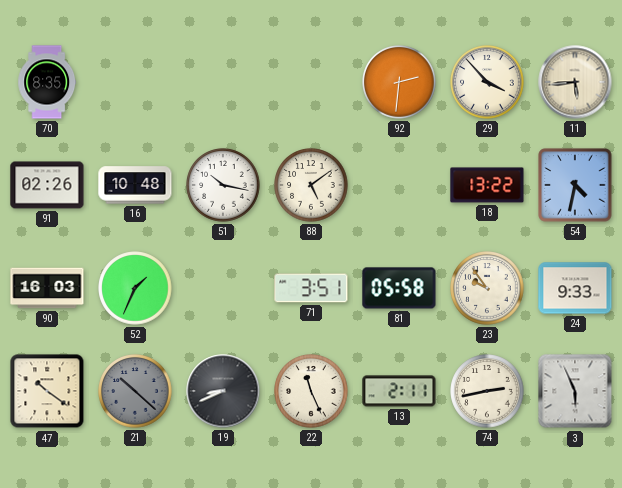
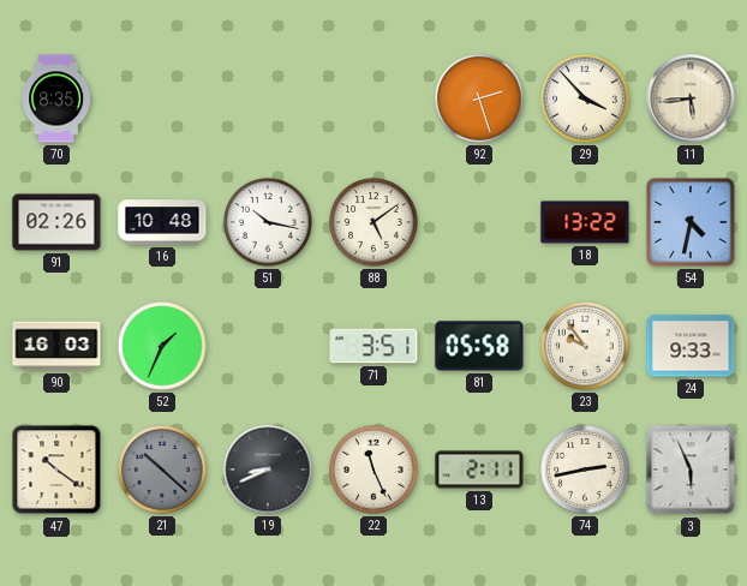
92: 2:31 -> 2:27
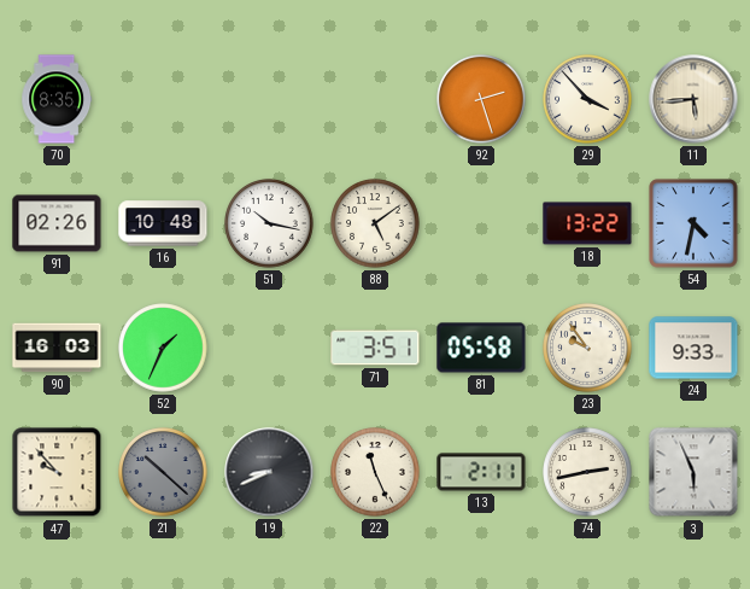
47: 10:21 -> 9:53
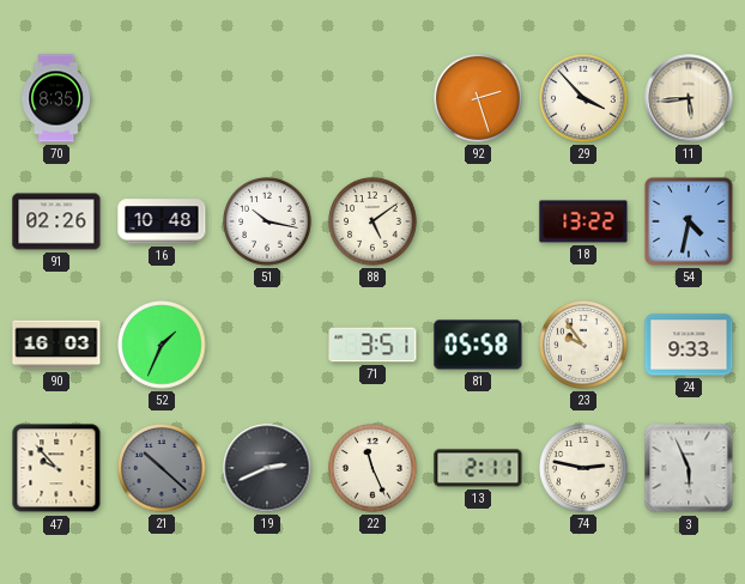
19: 8:41 -> 2:41
74: 2:43 -> 2:47
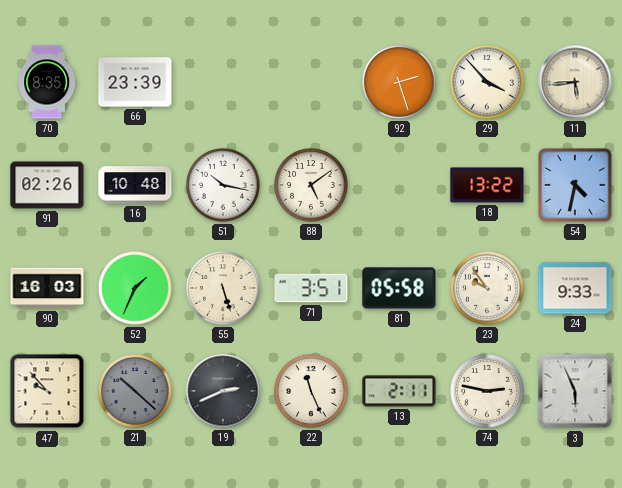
66: none -> 23:39
55: none -> 5:27
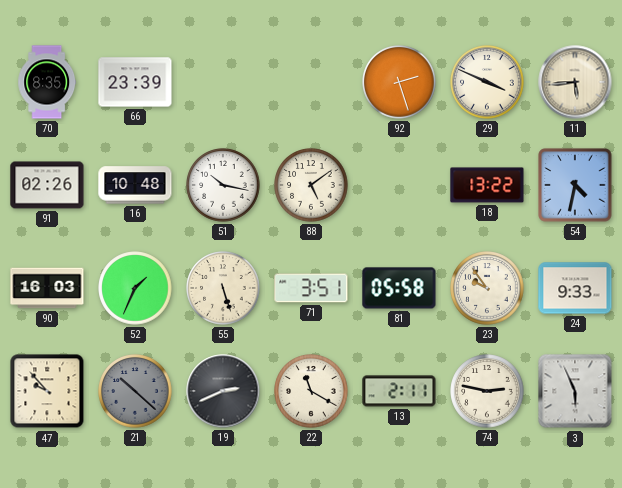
29: 3:53 -> 3:49
22: 11:26 -> 11:20
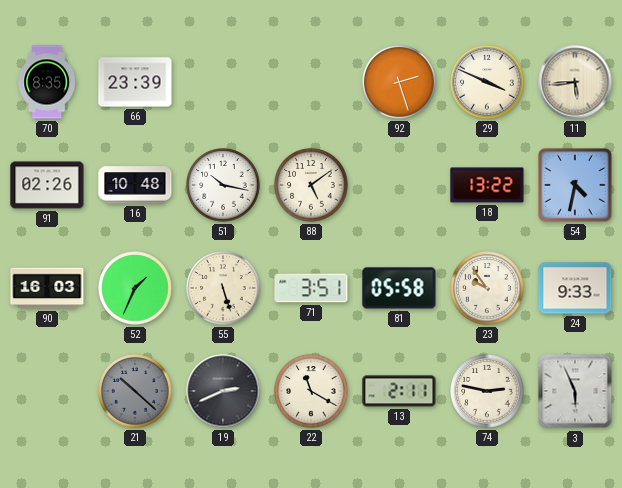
47: 9:53 -> none
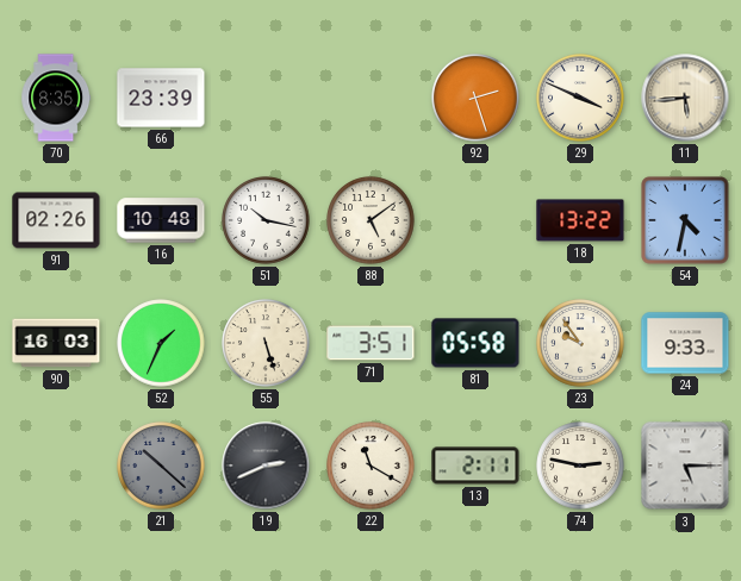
3: 5:56 -> 5:15
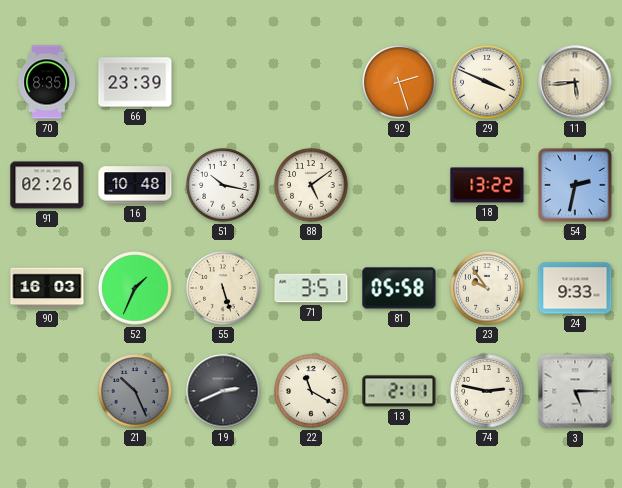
54: 4:32 -> 2:32
21: 10:22 -> 10:26
